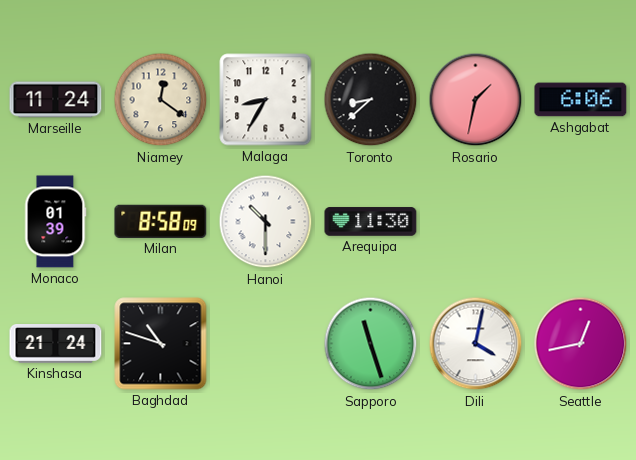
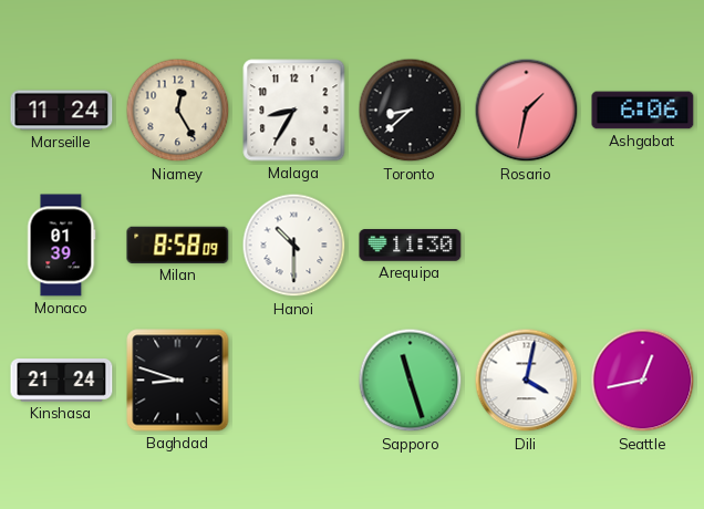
Niamey: 12:21 -> 12:25
Baghdad: 10:48 -> 8:48
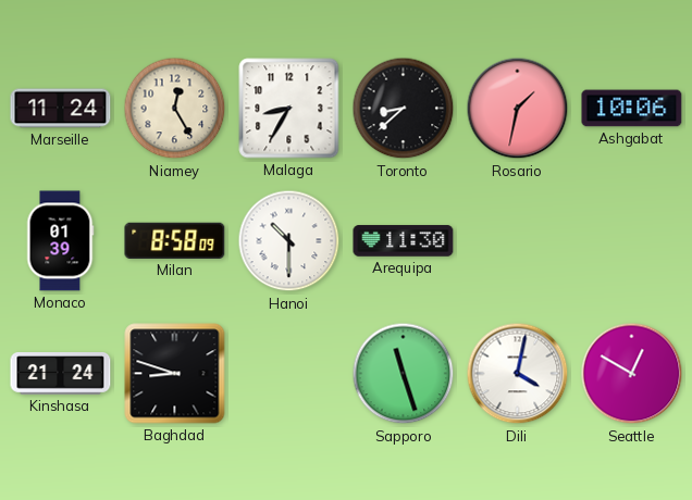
Ashgabat: 6:06 -> 10:06
Seattle: 12:43 -> 12:50
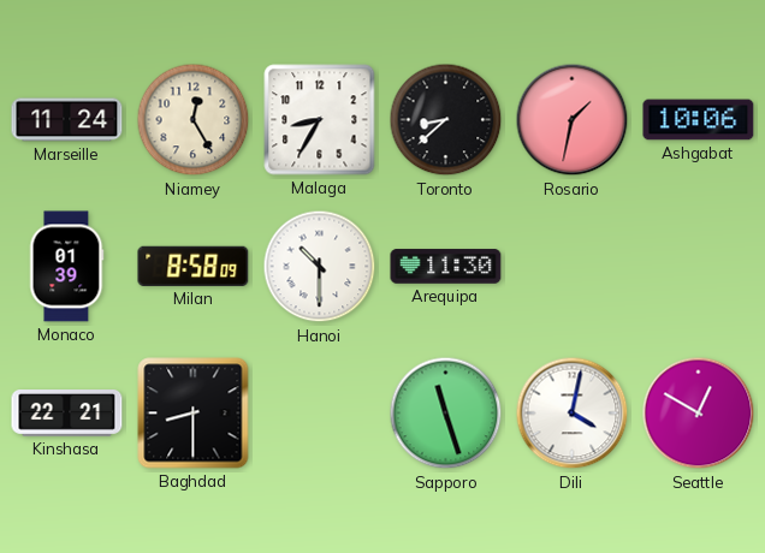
Kinshasa: 21:24 -> 22:21
Baghdad: 8:48 -> 8:30
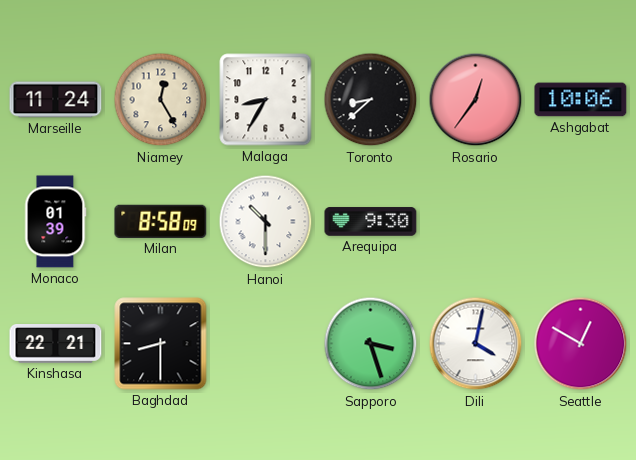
Rosario: 1:32 -> 12:36
Arequipa: 11:30 -> 9:30
Sapporo: 11:27 -> 3:27
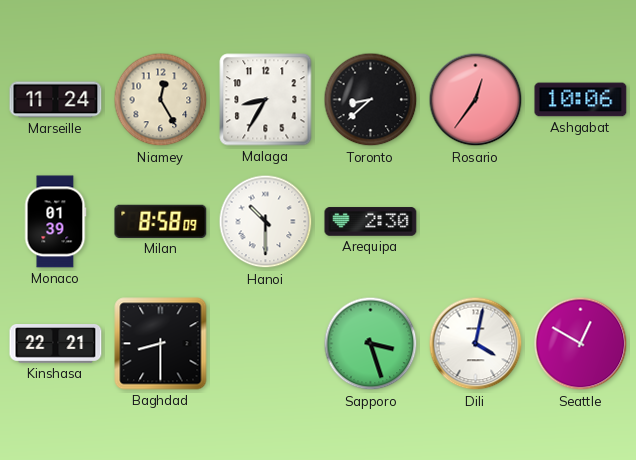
Arequipa: 9:30 -> 2:30
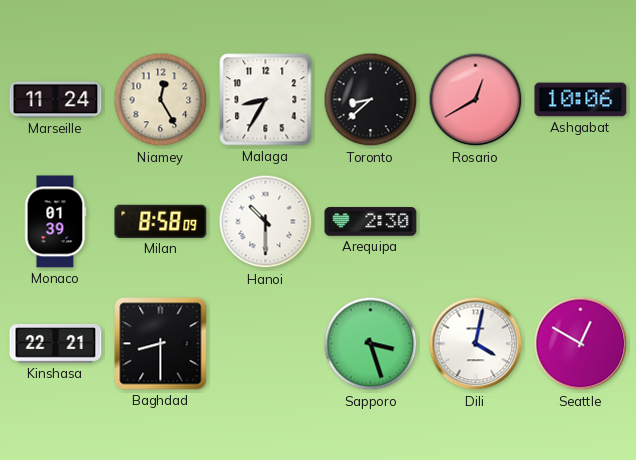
Rosario: 12:36 -> 12:40
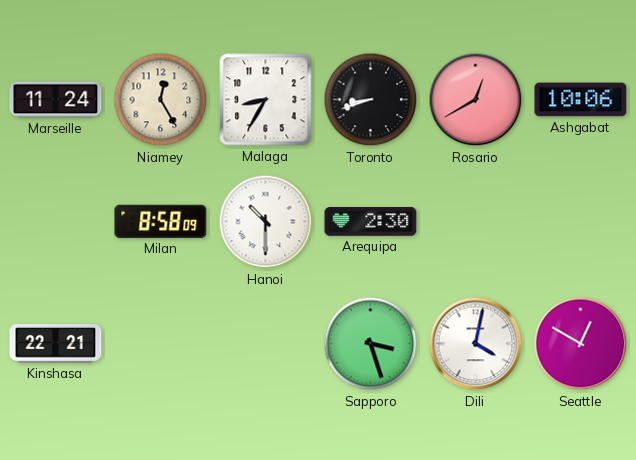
Toronto: 8:38 -> 8:42
Monaco: 01:39 -> none
Baghdad: 8:30 -> none
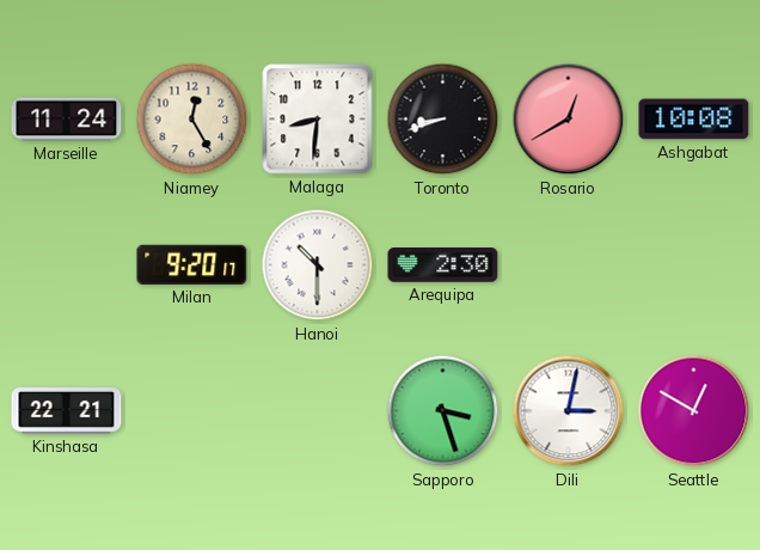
Malaga: 8:35 -> 8:31
Ashgabat: 10:06 -> 10:08
Milan: 8:58 -> 9:20
Dili: 4:02 -> 3:02
